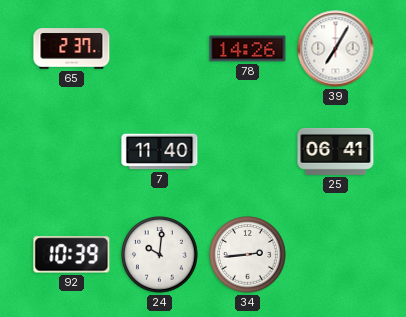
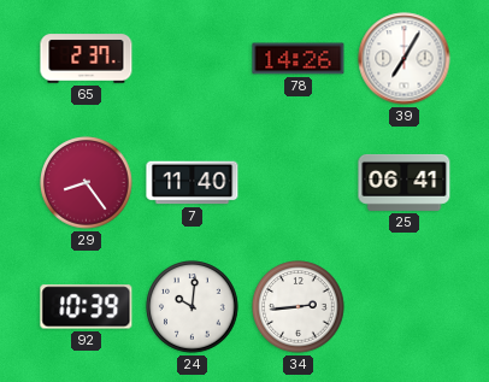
29: none -> 8:24
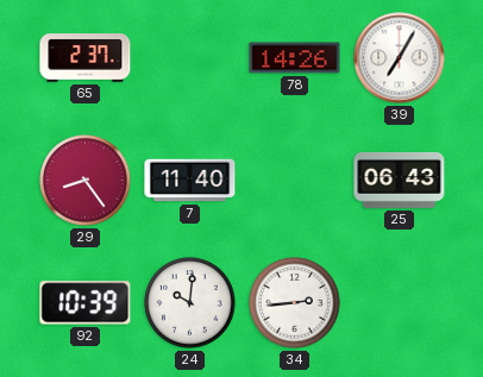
25: 06:41 -> 06:43
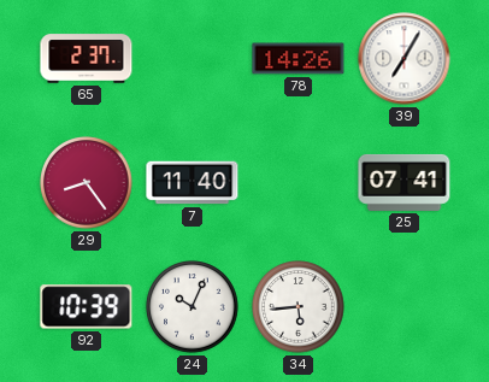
25: 06:43 -> 07:41
24: 10:01 -> 10:04
34: 2:44 -> 5:44
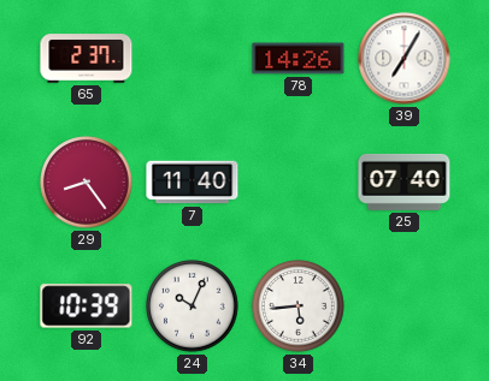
25: 07:41 -> 07:40
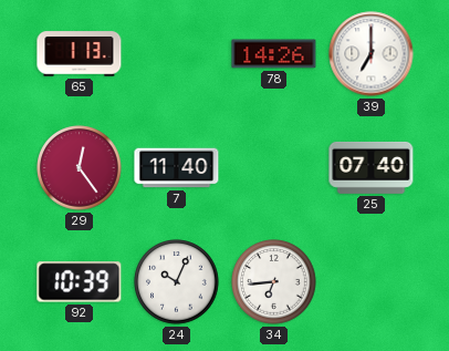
65: 2:37 -> 1:13
39: 7:05 -> 7:00
29: 8:24 -> 12:24
34: 5:44 -> 6:44
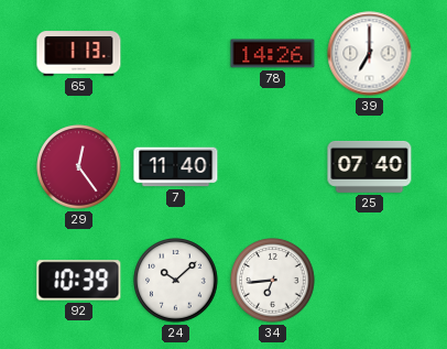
24: 10:04 -> 10:08
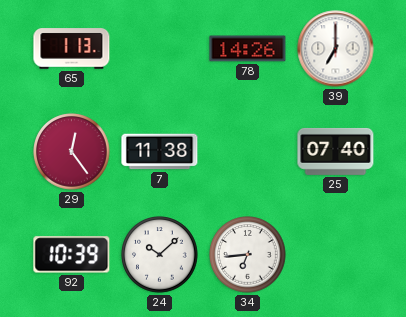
7: 11:40 -> 11:38
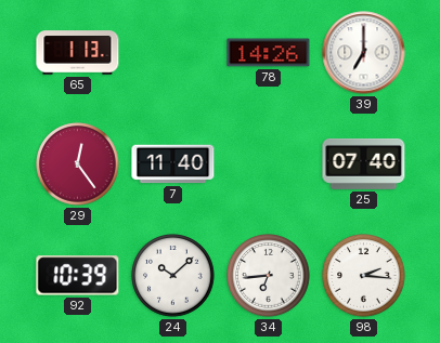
7: 11:38 -> 11:40
98: none -> 2:16
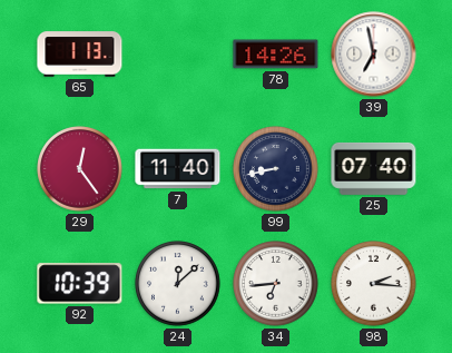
39: 7:00 -> 6:58
99: none -> 8:43
24: 10:08 -> 12:08
